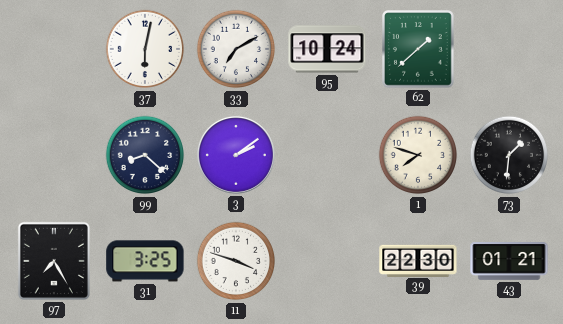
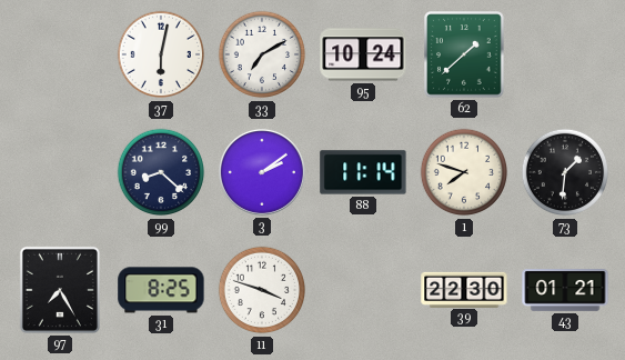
88: none -> 11:14
31: 3:25 -> 8:25
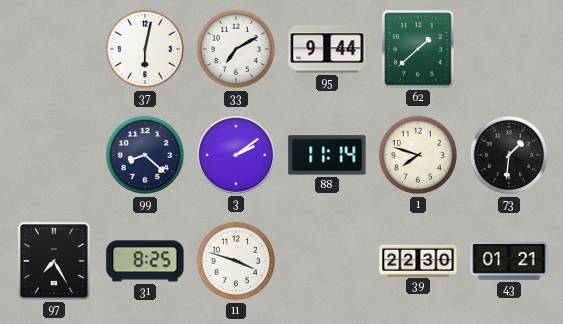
95: 10:24 -> 9:44
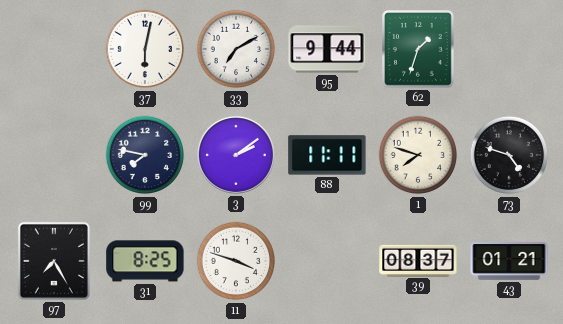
62: 1:38 -> 1:33
99: 8:22 -> 7:47
88: 11:14 -> 11:11
73: 1:31 -> 4:48
39: 22:30 -> 08:37
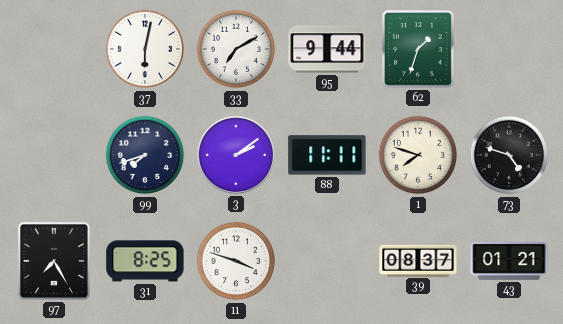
99: 7:47 -> 7:42
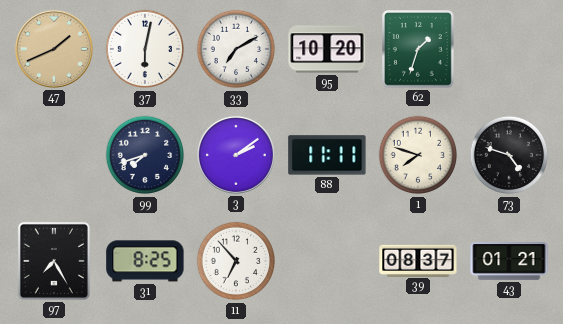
47: none -> 1:41
95: 9:44 -> 10:20
11: 3:48 -> 6:53
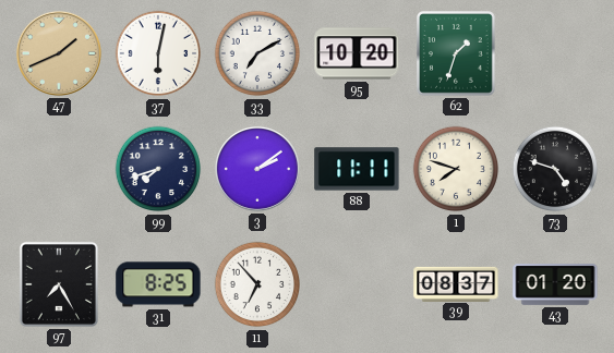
43: 01:21 -> 01:20
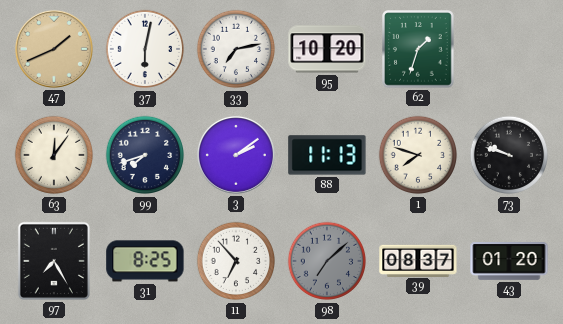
33: 7:10 -> 7:13
63: none -> 12:06
88: 11:11 -> 11:13
73: 4:48 -> 9:48
98: none -> 7:08
